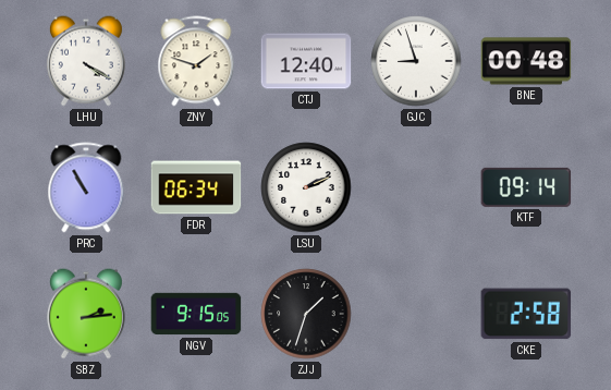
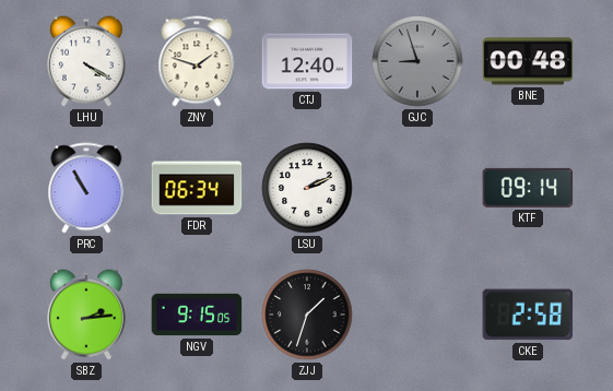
GJC dial: white -> grey
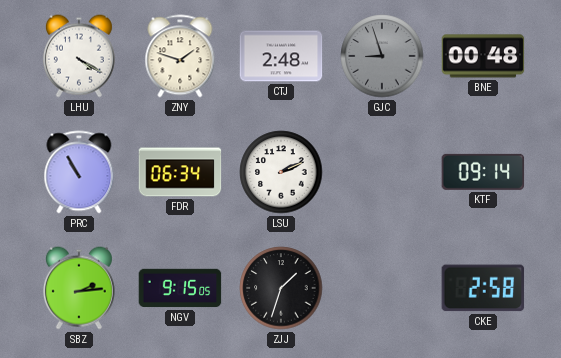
CTJ: 12:40 -> 2:48
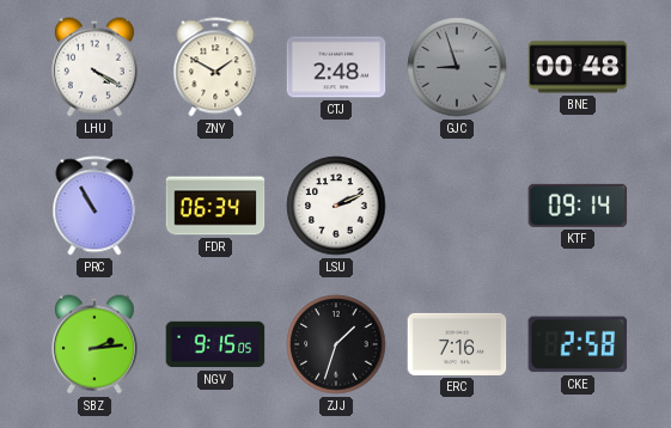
ZNY: 1:48 -> 1:50
ERC: none -> 7:16
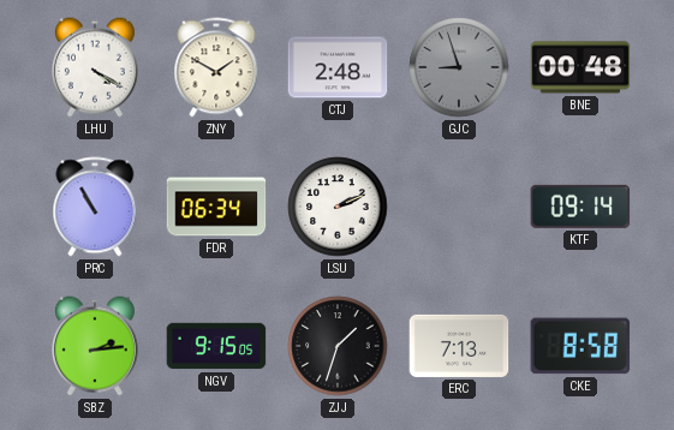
ERC: 7:16 -> 7:13
CKE: 2:58 -> 8:58
